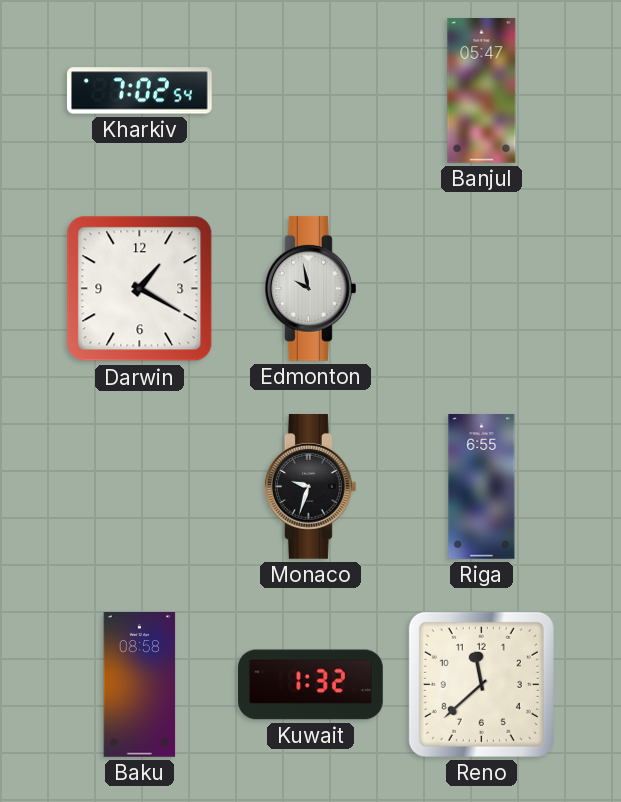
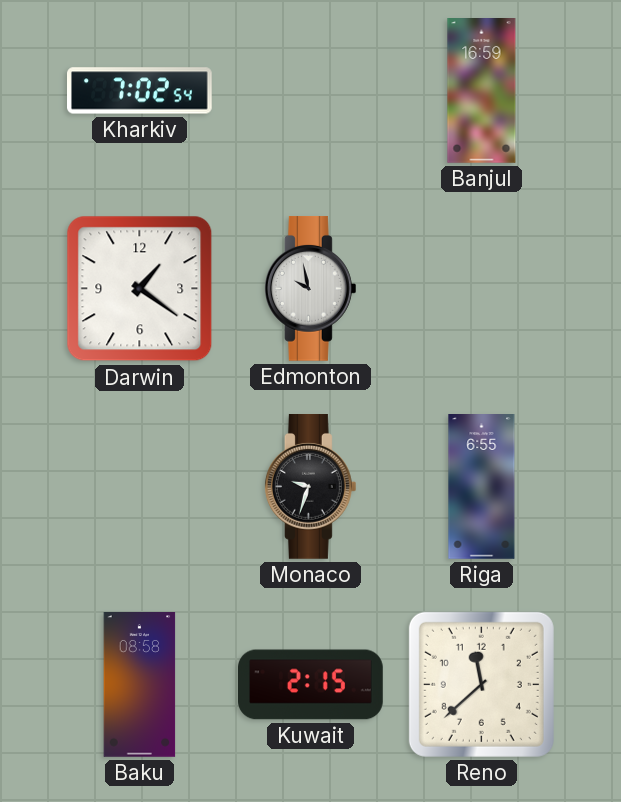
Banjul: 05:47 -> 16:59
Darwin: 1:20 -> 1:21
Kuwait: 1:32 -> 2:15
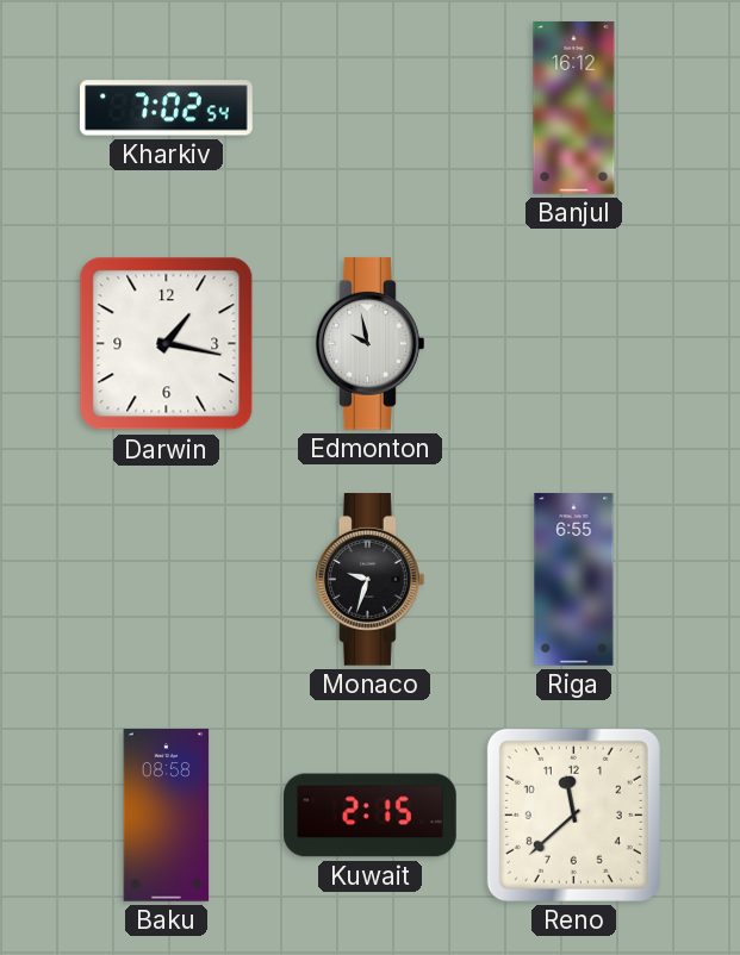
Banjul: 16:59 -> 16:12
Darwin: 1:21 -> 1:17
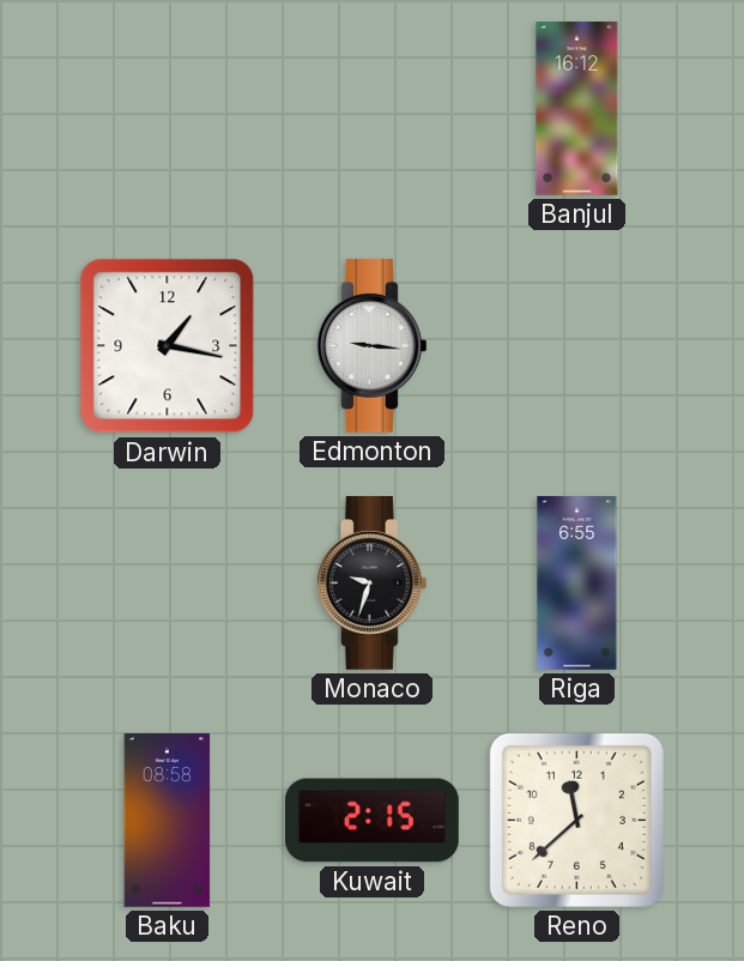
Kharkiv: 7:02 -> none
Edmonton: 9:58 -> 9:16
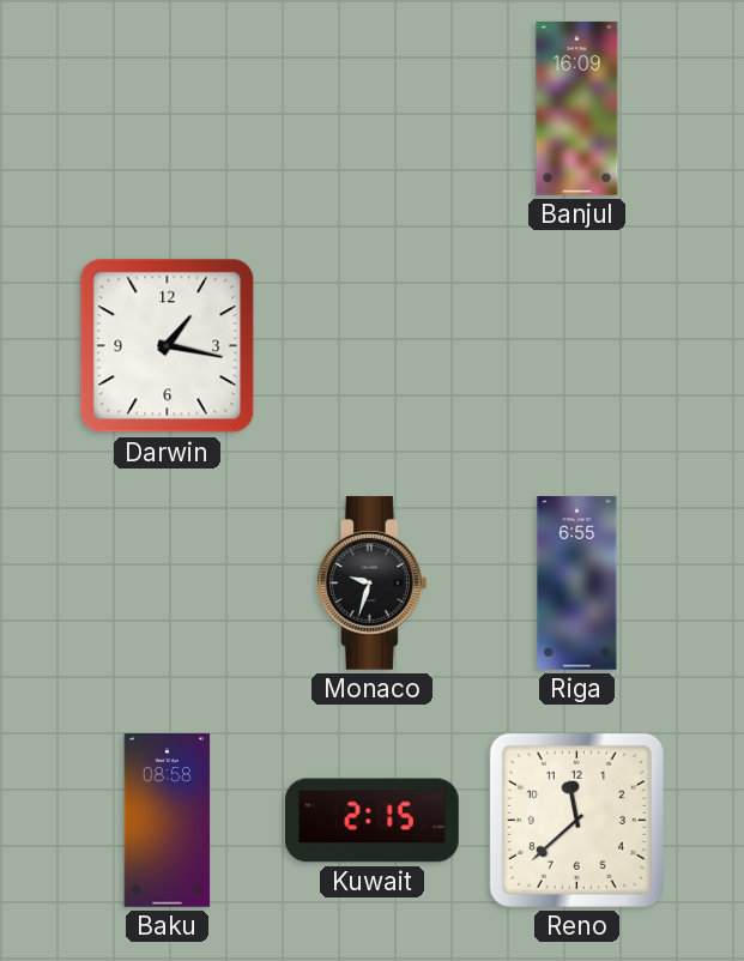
Banjul: 16:12 -> 16:09
Edmonton: 9:16 -> none
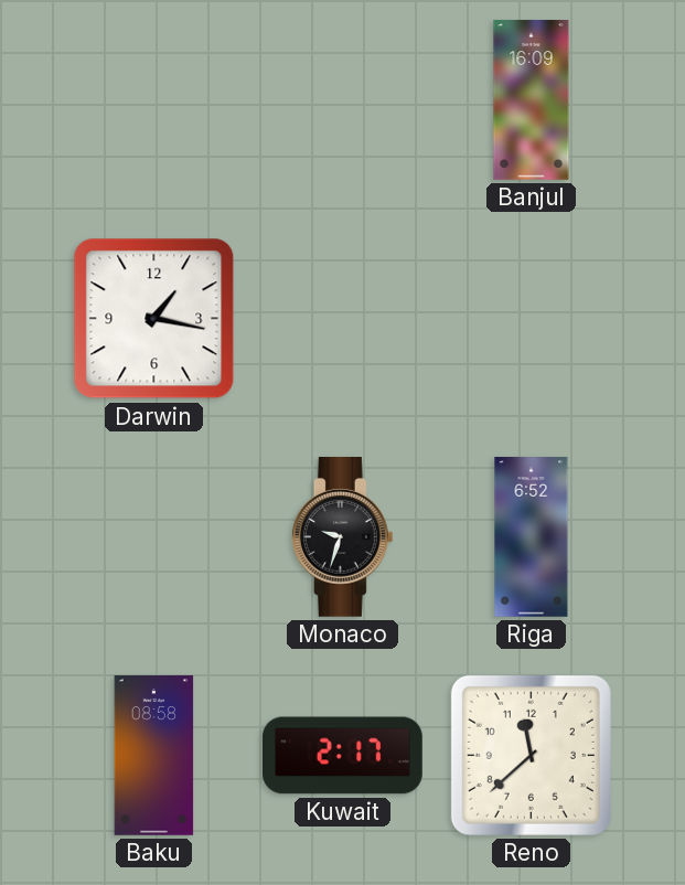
Riga: 6:55 -> 6:52
Kuwait: 2:15 -> 2:17
